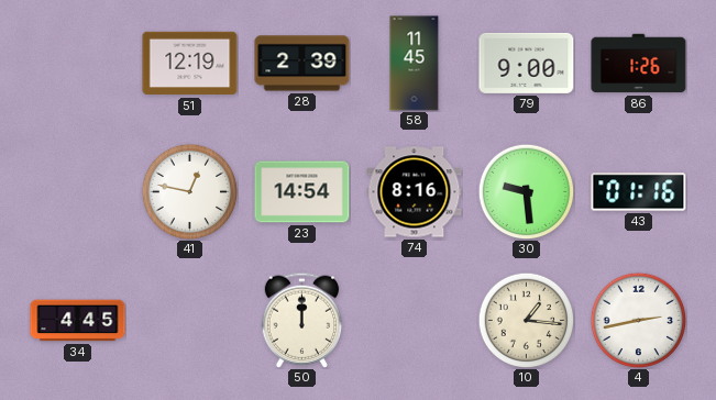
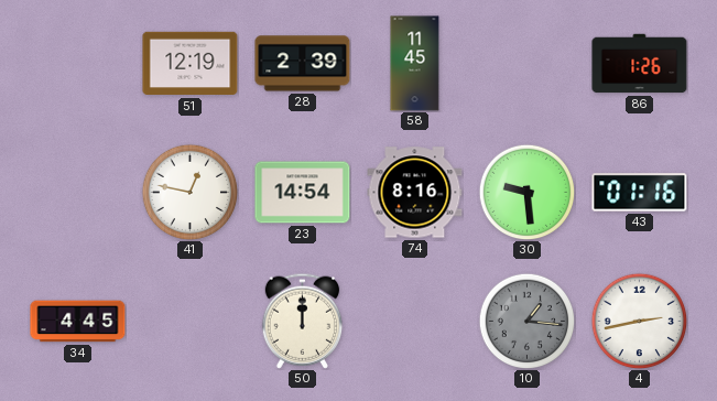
79: 9:00 -> none
10 dial: cream -> grey
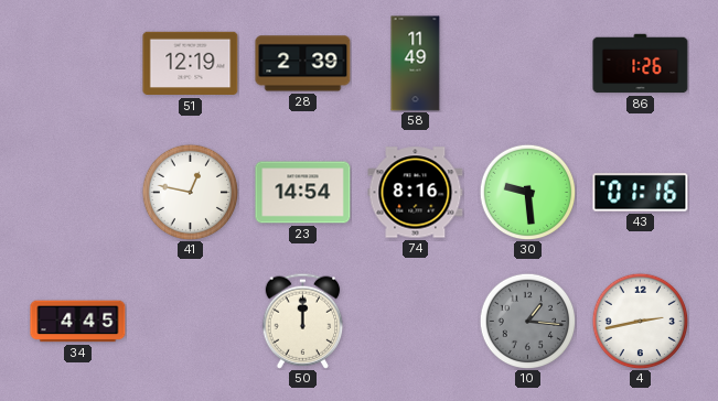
58: 11:45 -> 11:49
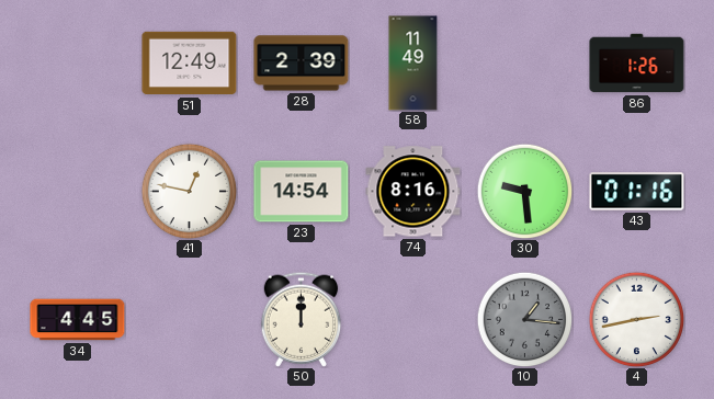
51: 12:19 -> 12:49
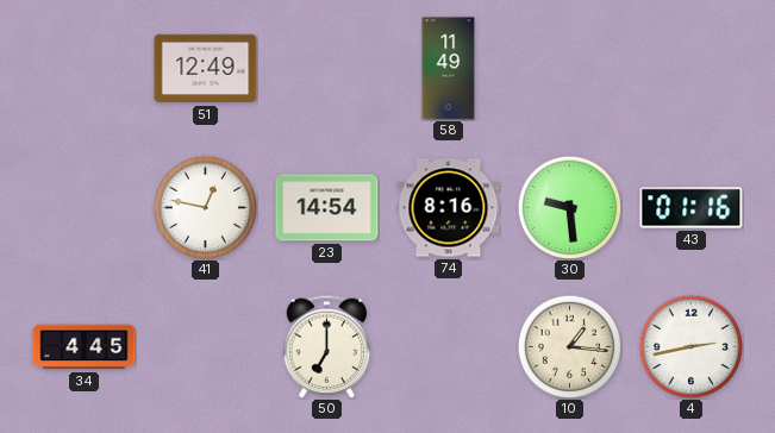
28: 2:39 -> none
86: 1:26 -> none
50: 12:00 -> 7:00
10 dial: grey -> cream
